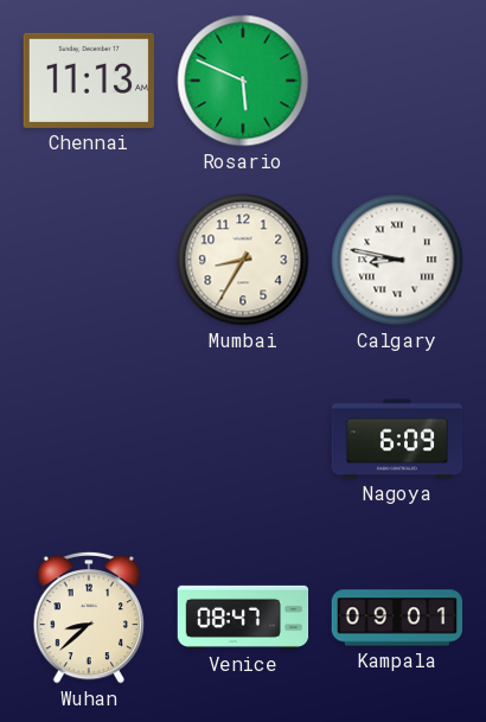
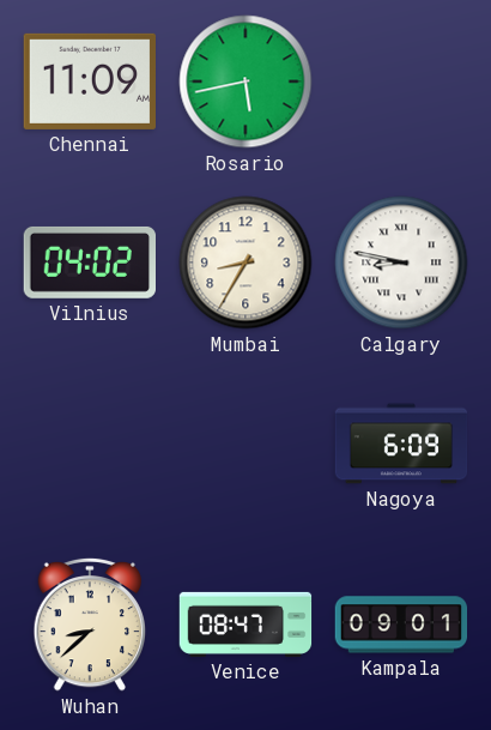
Chennai: 11:13 -> 11:09
Rosario: 5:49 -> 5:43
Vilnius: none -> 04:02
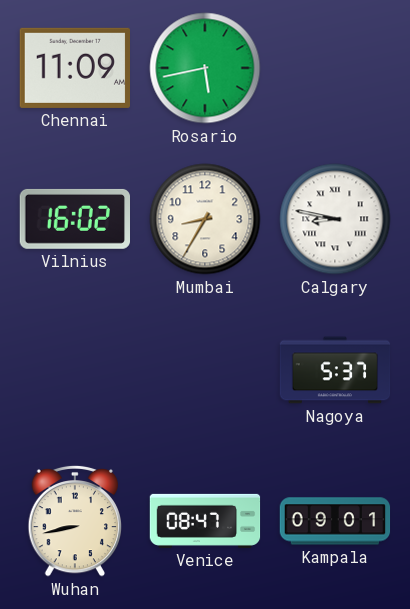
Vilnius: 04:02 -> 16:02
Nagoya: 6:09 -> 5:37
Wuhan: 8:38 -> 8:43
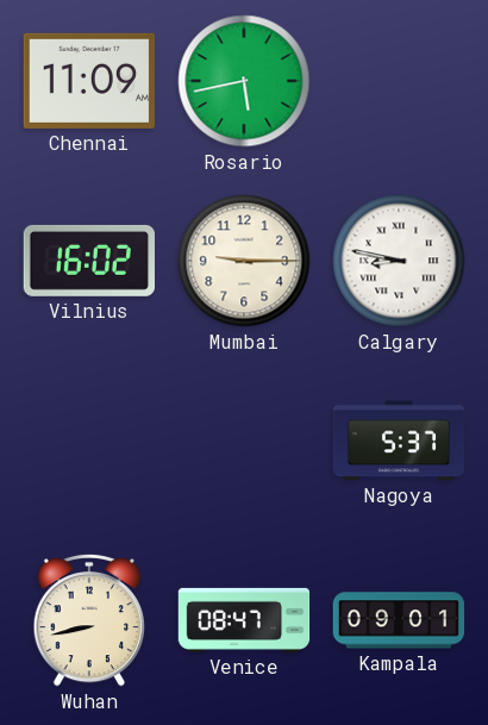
Mumbai: 8:35 -> 9:15
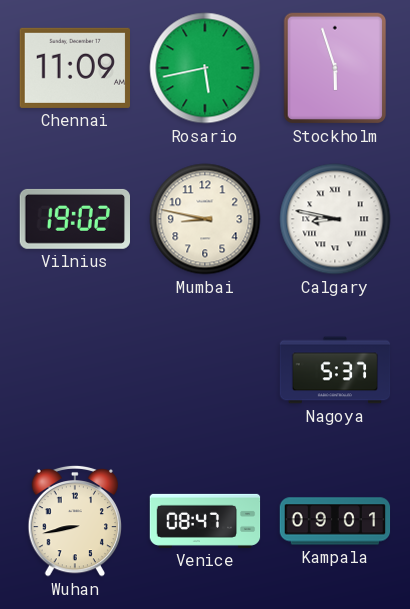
Stockholm: none -> 5:57
Vilnius: 16:02 -> 19:02
Mumbai: 9:15 -> 8:47
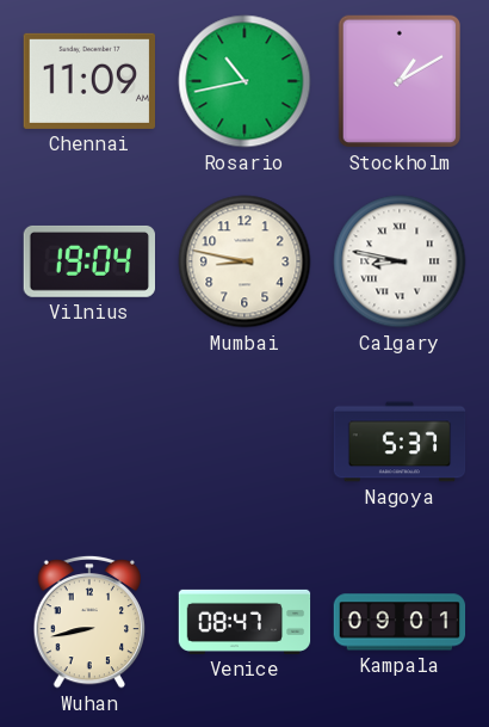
Rosario: 5:43 -> 10:43
Stockholm: 5:57 -> 1:10
Vilnius: 19:02 -> 19:04
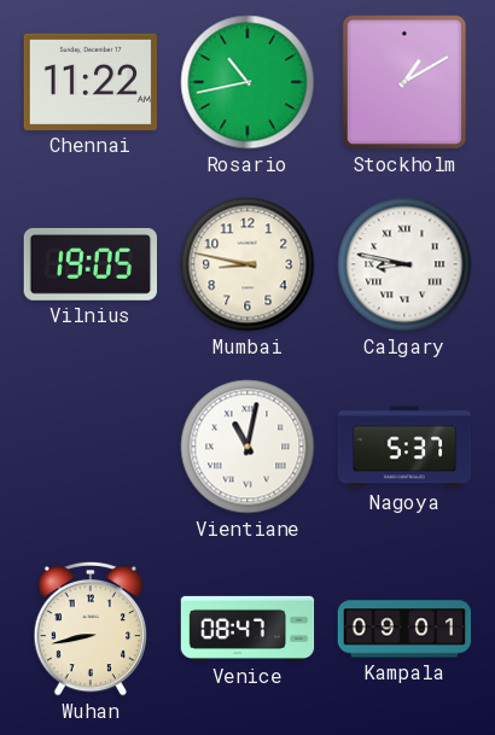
Chennai: 11:09 -> 11:22
Vilnius: 19:04 -> 19:05
Vientiane: none -> 11:02
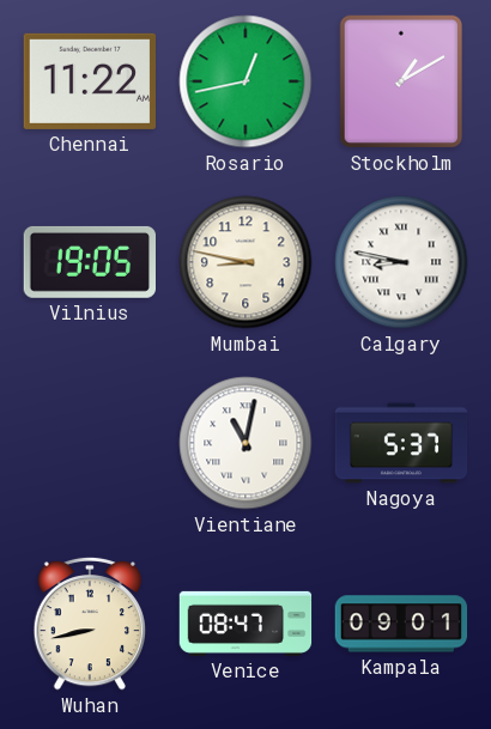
Rosario: 10:43 -> 12:43
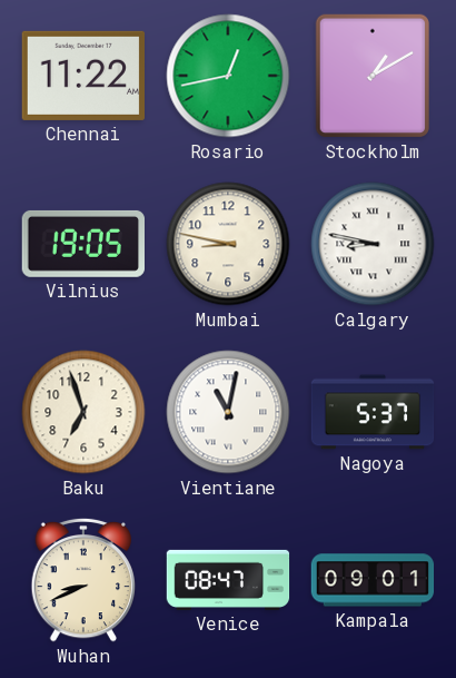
Baku: none -> 6:57
Wuhan: 8:43 -> 8:41
